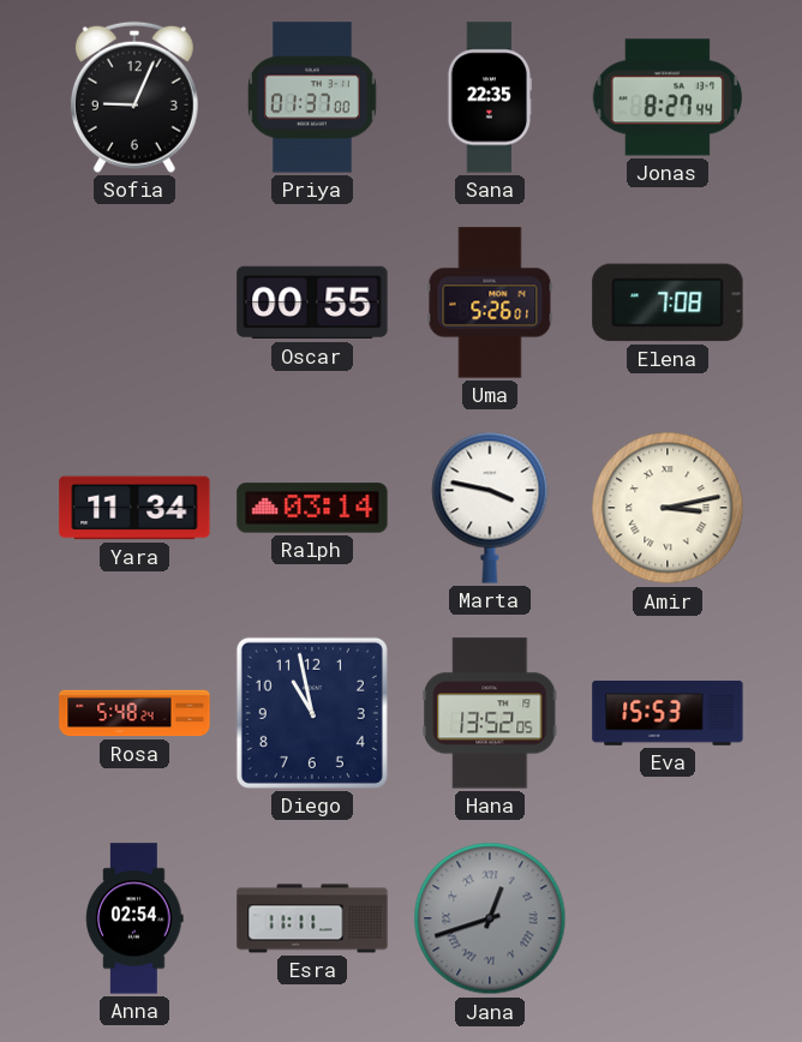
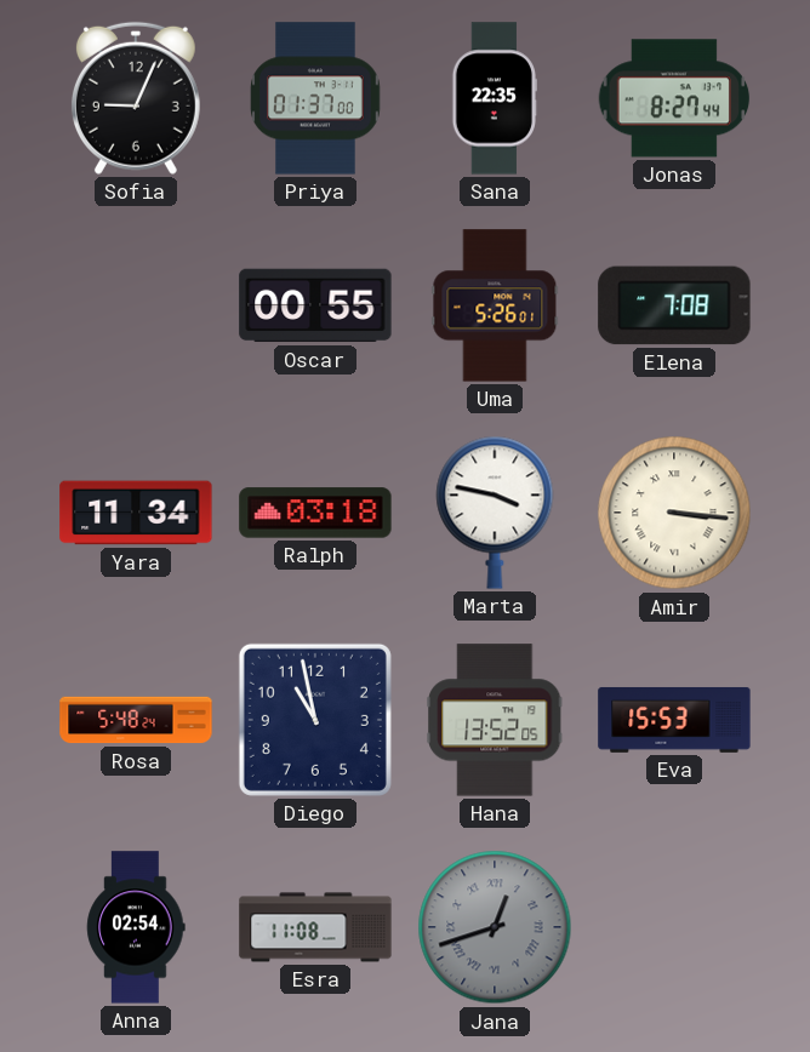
Ralph: 03:14 -> 03:18
Amir: 3:13 -> 3:16
Esra: 11:11 -> 11:08
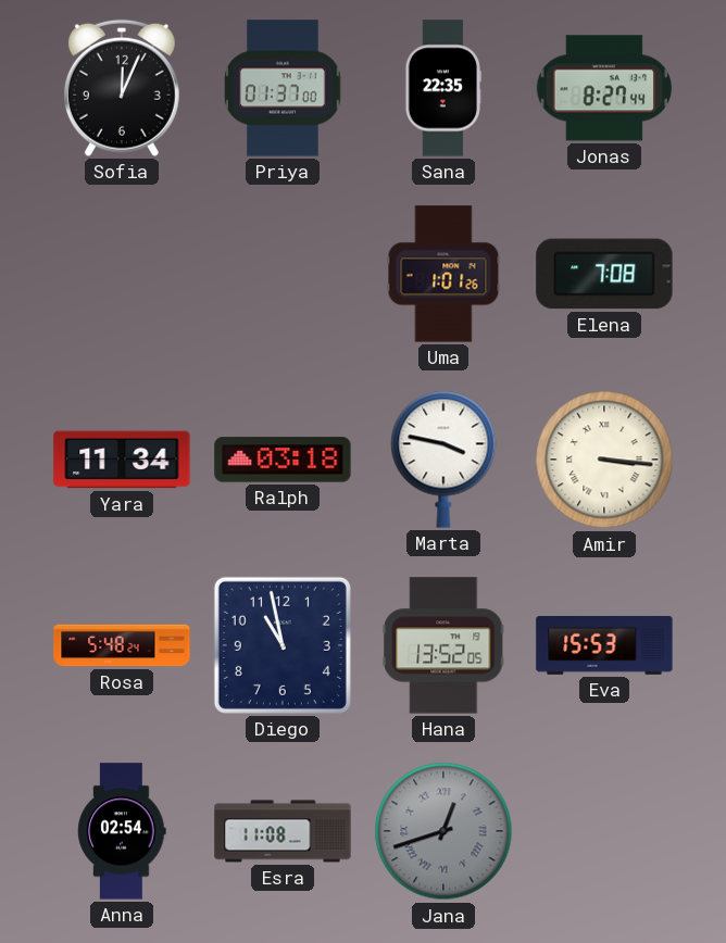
Sofia: 9:04 -> 12:04
Oscar: 00:55 -> none
Uma: 5:26 -> 1:01
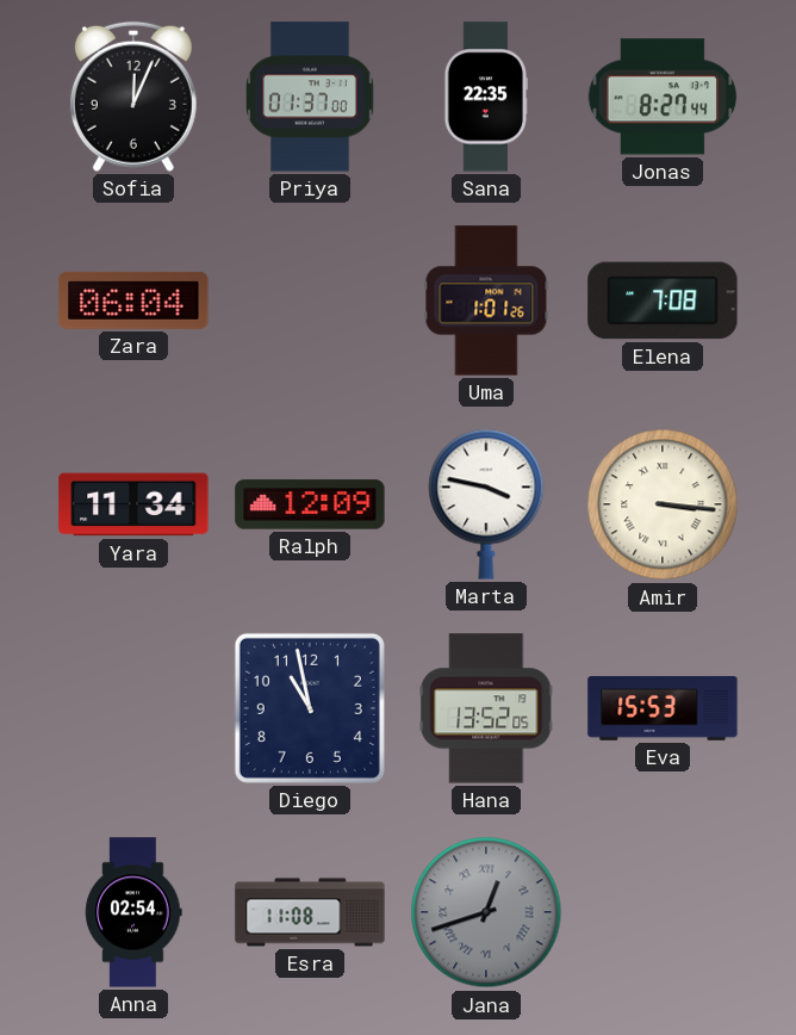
Zara: none -> 06:04
Ralph: 03:18 -> 12:09
Rosa: 5:48 -> none
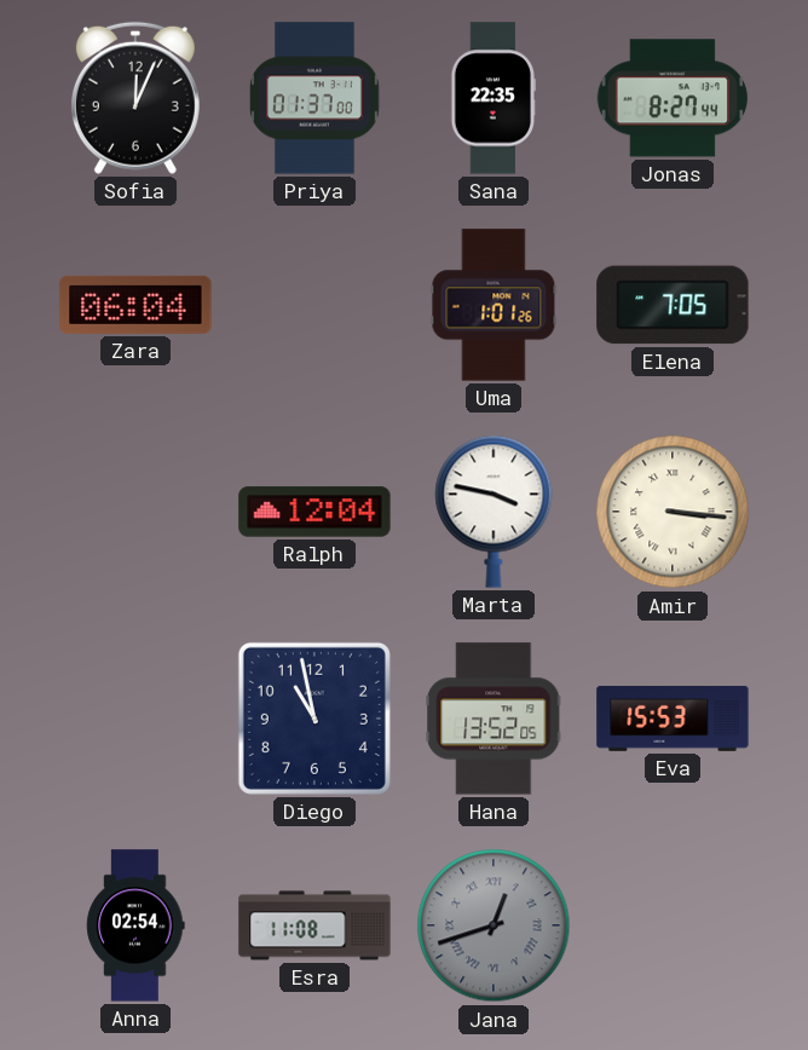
Elena: 7:08 -> 7:05
Yara: 11:34 -> none
Ralph: 12:09 -> 12:04
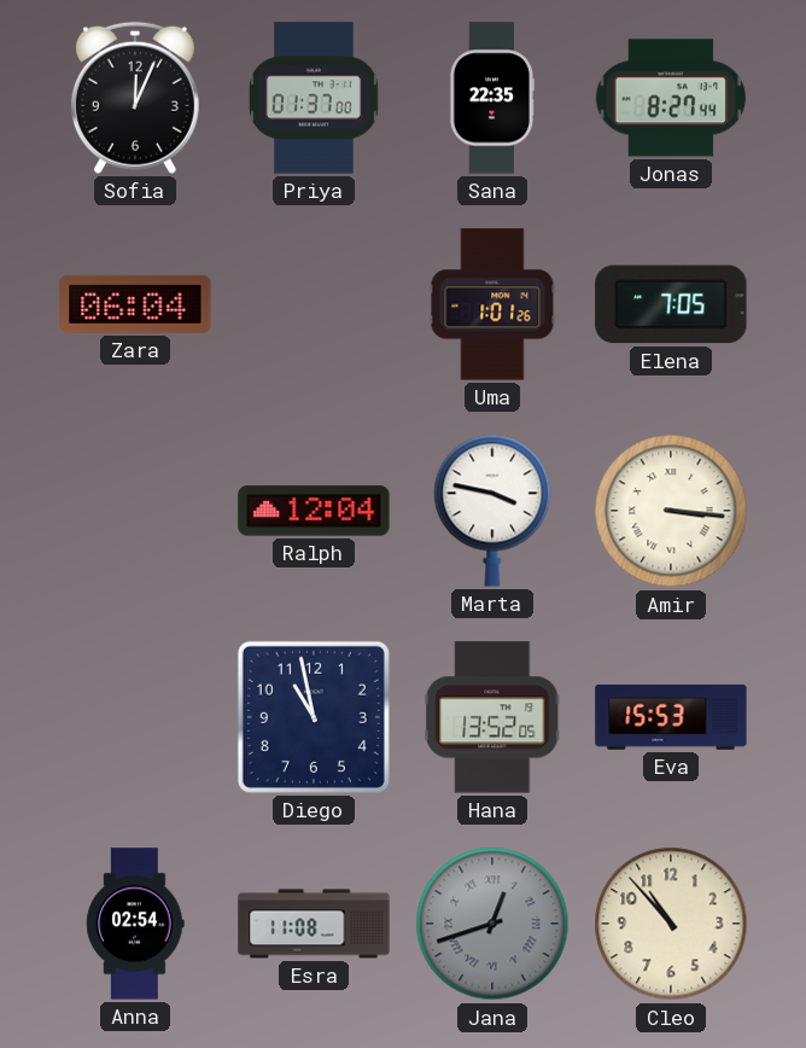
Cleo: none -> 10:53
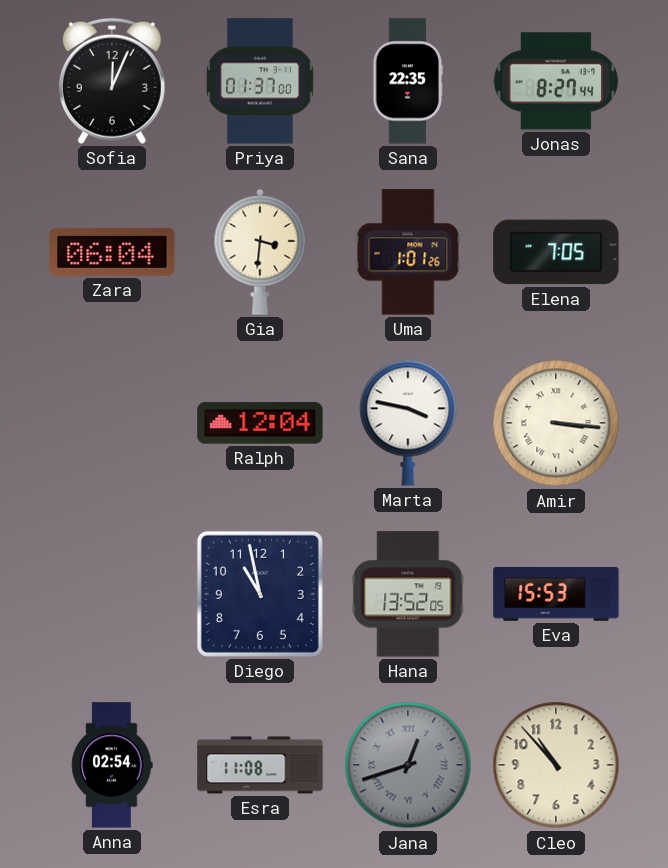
Gia: none -> 3:31
